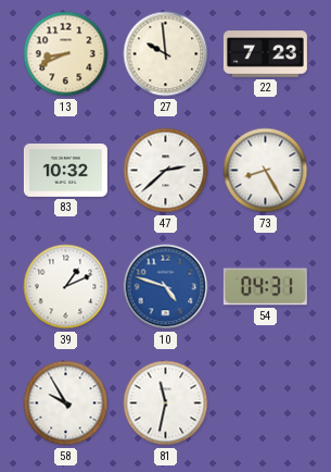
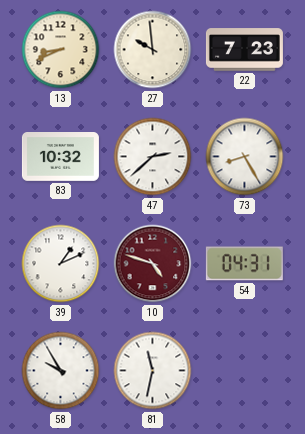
10 dial: blue -> burgundy
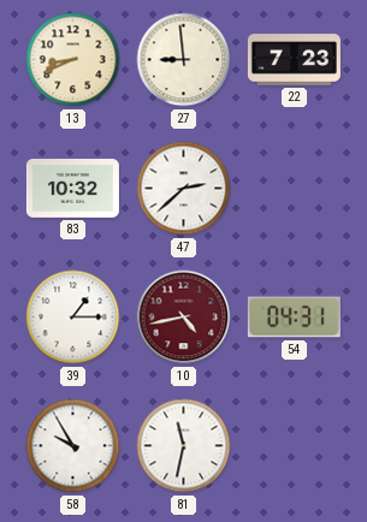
27: 9:59 -> 8:59
73: 8:25 -> none
39: 1:11 -> 1:15
10: 4:48 -> 4:43
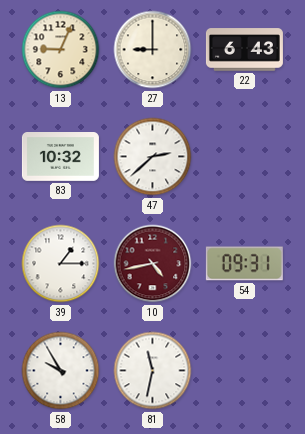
13: 8:41 -> 9:04
27: 8:59 -> 9:00
22: 7:23 -> 6:43
54: 04:31 -> 09:31
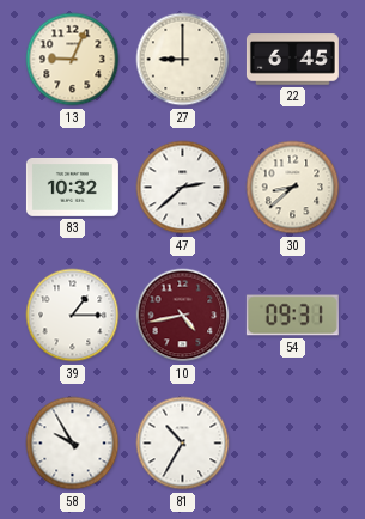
22: 6:43 -> 6:45
30: none -> 8:38
81: 11:32 -> 10:35
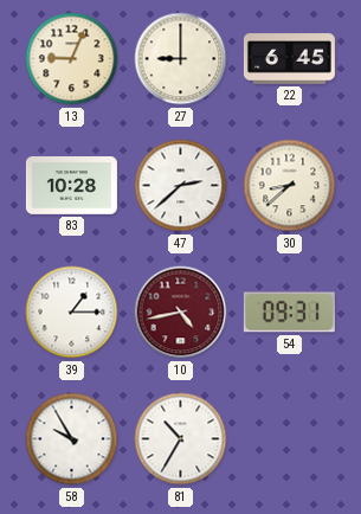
83: 10:32 -> 10:28
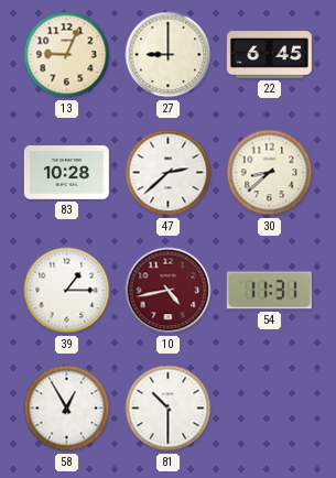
54: 09:31 -> 11:31
58: 9:55 -> 12:55
81: 10:35 -> 10:30
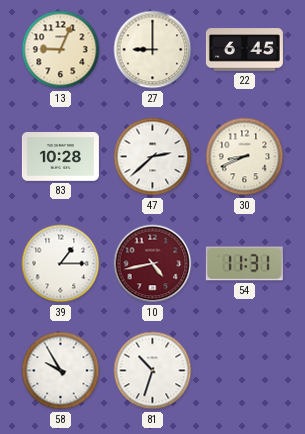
30: 8:38 -> 8:41
58: 12:55 -> 9:55
81: 10:30 -> 10:33
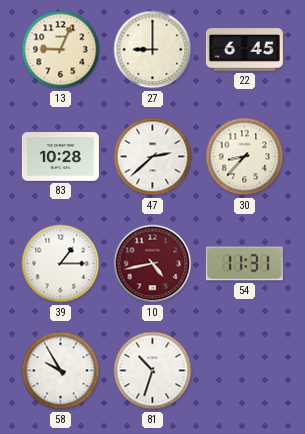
30: 8:41 -> 8:37
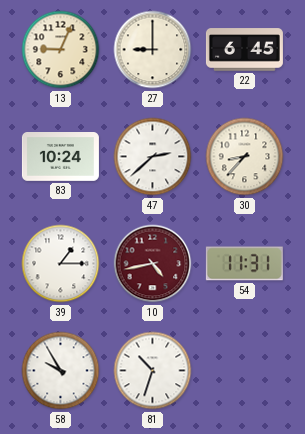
83: 10:28 -> 10:24
